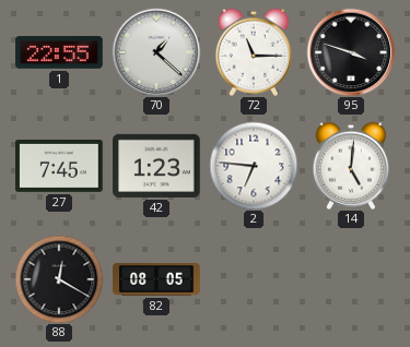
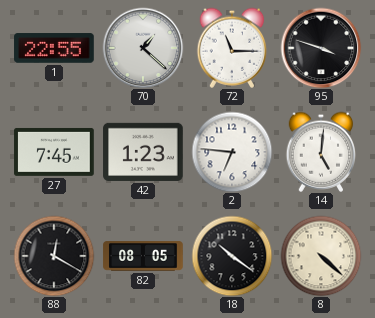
18: none -> 10:21
8: none -> 4:22
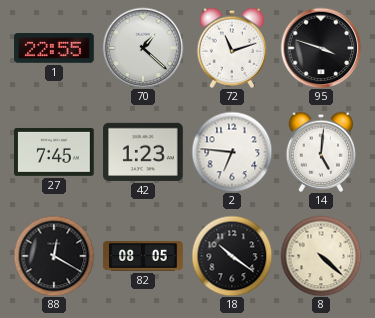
72: 11:15 -> 11:12
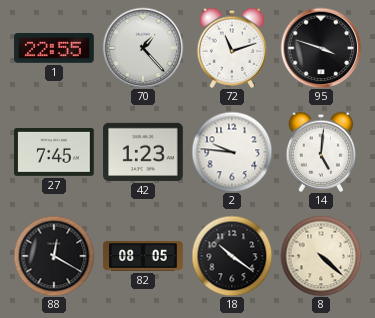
70: 1:22 -> 1:23
2: 6:46 -> 9:46
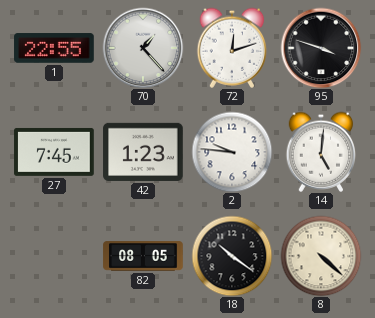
72: 11:12 -> 12:12
88: 12:20 -> none
